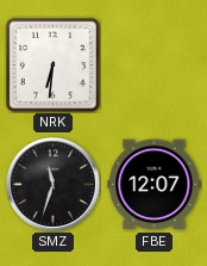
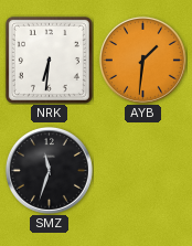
AYB: none -> 1:31
FBE: 12:07 -> none
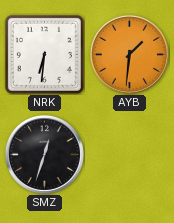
SMZ: 11:33 -> 12:33
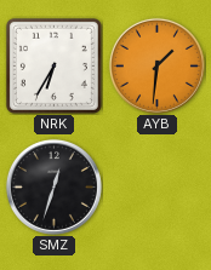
NRK: 6:31 -> 6:35
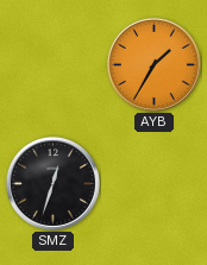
NRK: 6:35 -> none
AYB: 1:31 -> 1:35
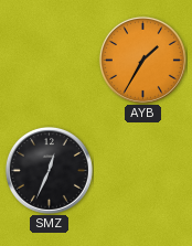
SMZ: 12:33 -> 12:34
